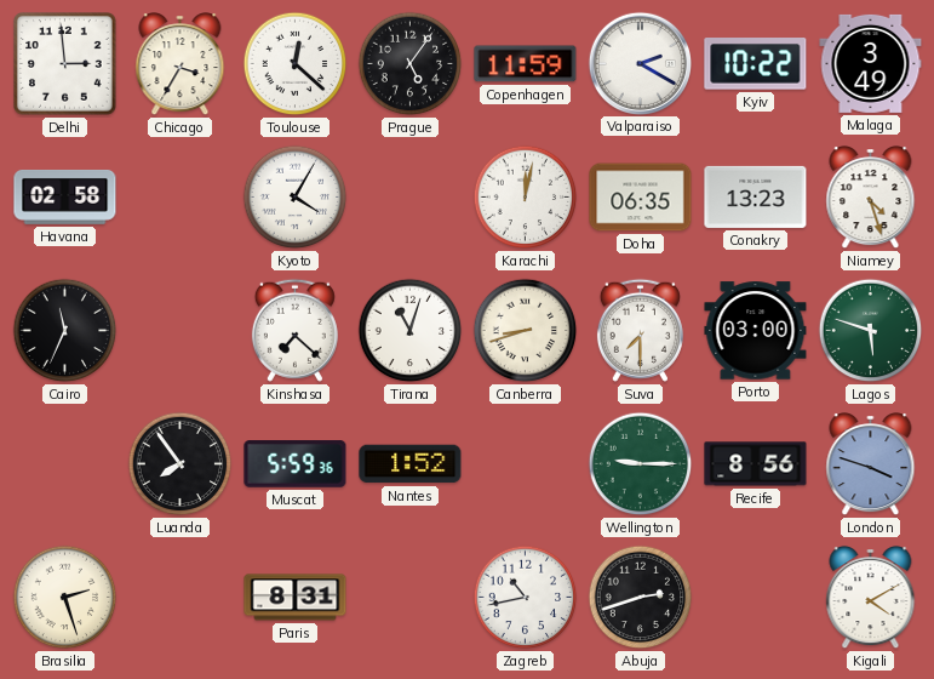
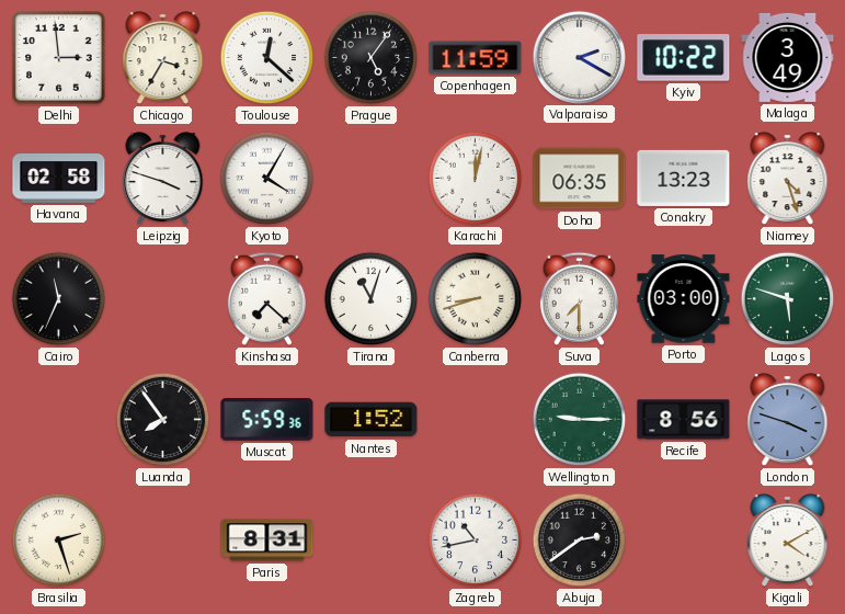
Leipzig: none -> 3:48
Abuja: 2:42 -> 2:39
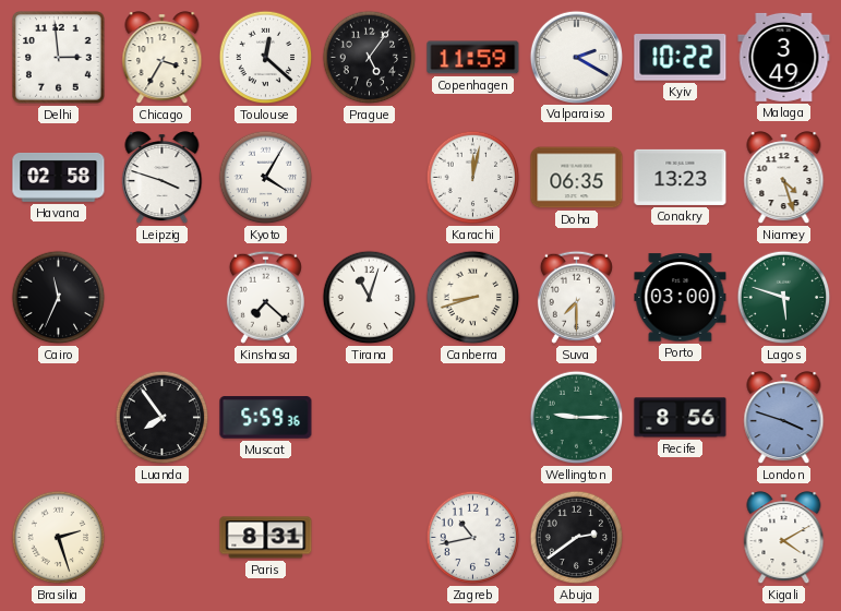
Nantes: 1:52 -> none
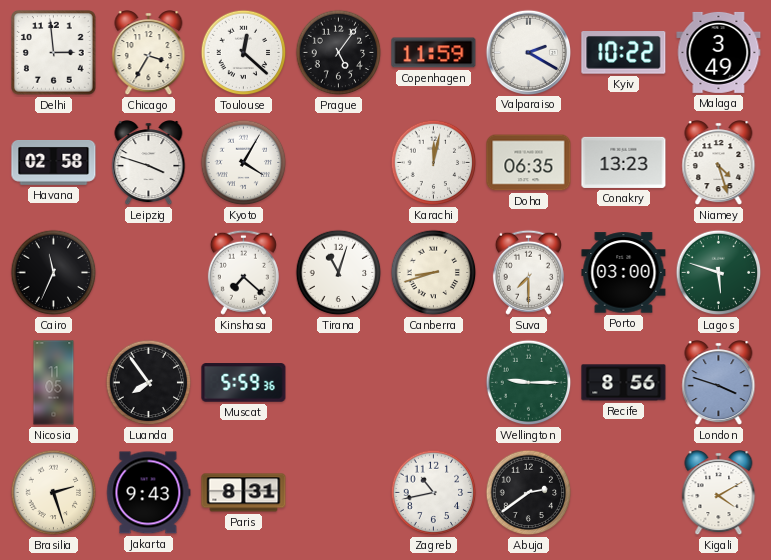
Nicosia: none -> 11:05
Jakarta: none -> 9:43
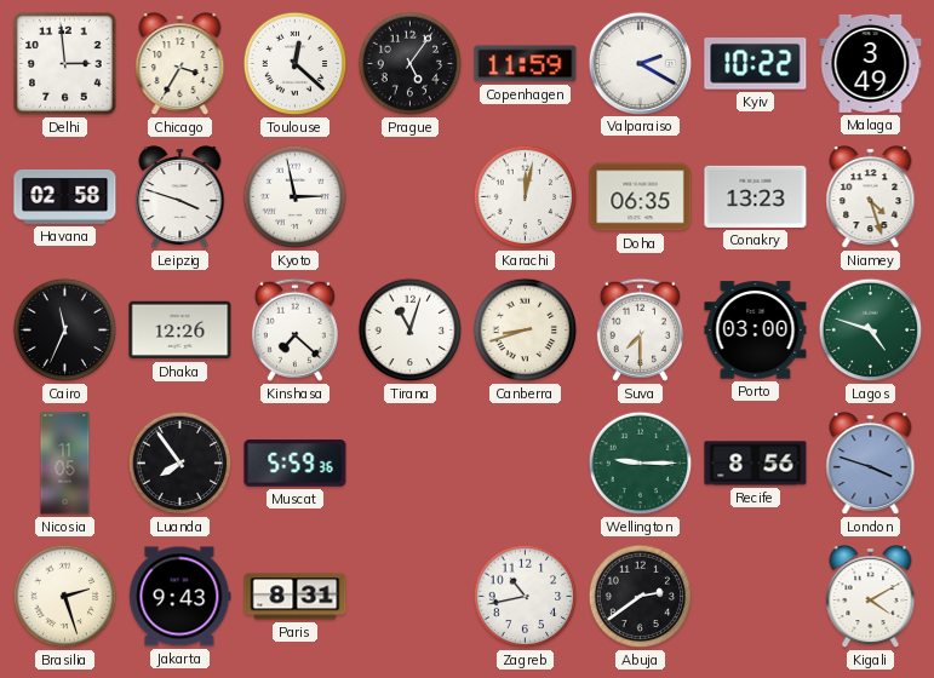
Kyoto: 4:05 -> 2:58
Dhaka: none -> 12:26
Lagos: 5:48 -> 4:48
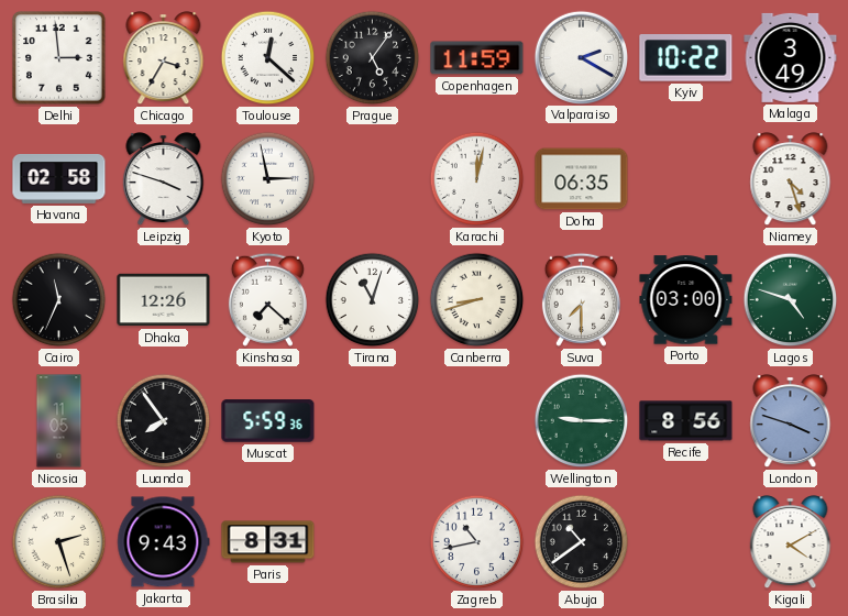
Conakry: 13:23 -> none
Abuja: 2:39 -> 10:39
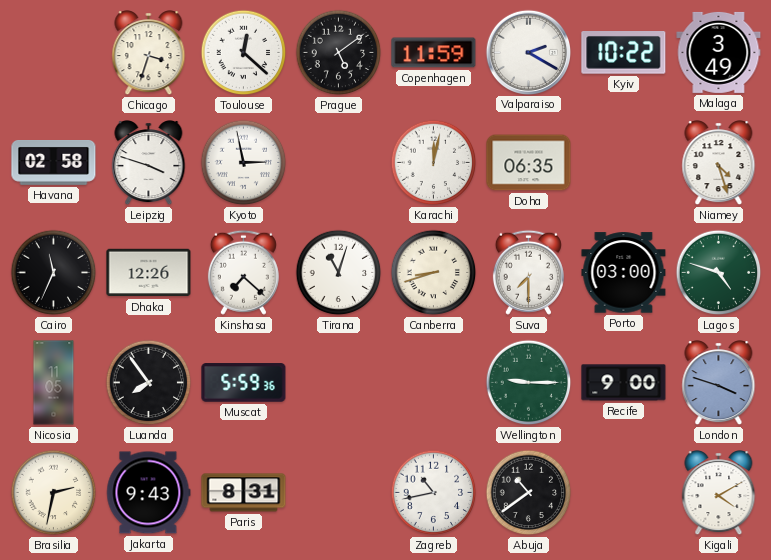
Delhi: 2:59 -> none
Chicago: 3:35 -> 3:33
Prague: 5:06 -> 5:09
Recife: 8:56 -> 9:00
Brasilia: 2:27 -> 2:32
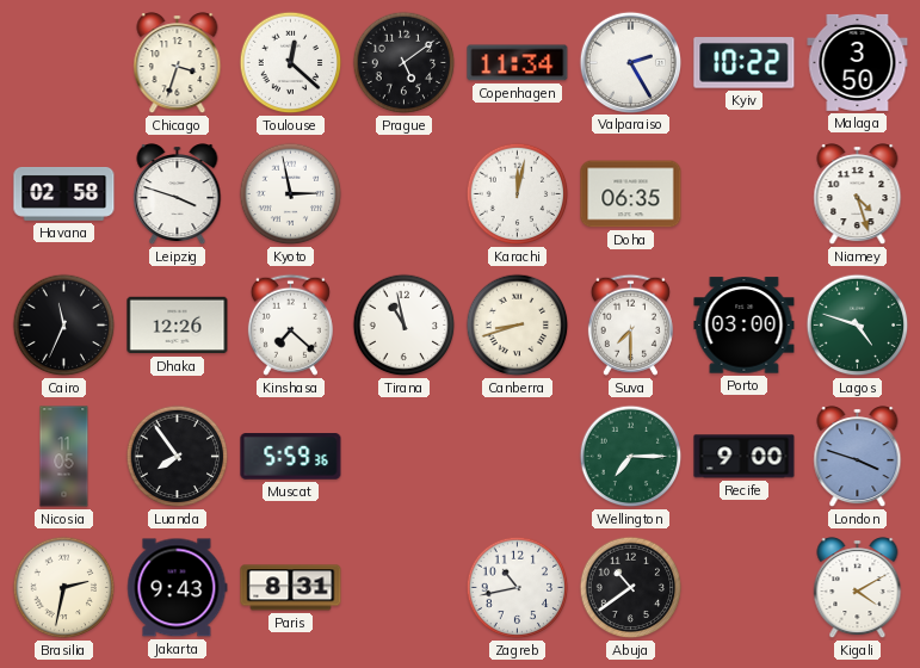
Copenhagen: 11:59 -> 11:34
Valparaiso: 2:20 -> 2:25
Malaga: 3:49 -> 3:50
Tirana: 11:03 -> 10:58
Wellington: 9:15 -> 7:15
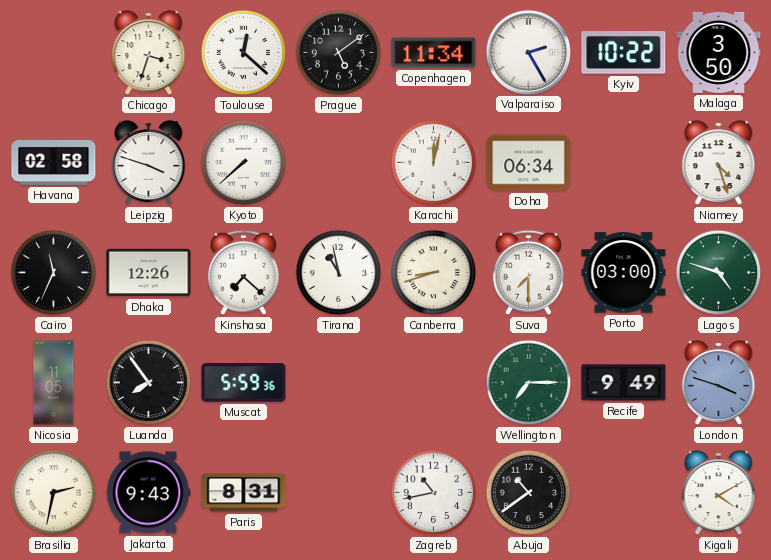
Kyoto: 2:58 -> 7:38
Doha: 06:35 -> 06:34
Recife: 9:00 -> 9:49
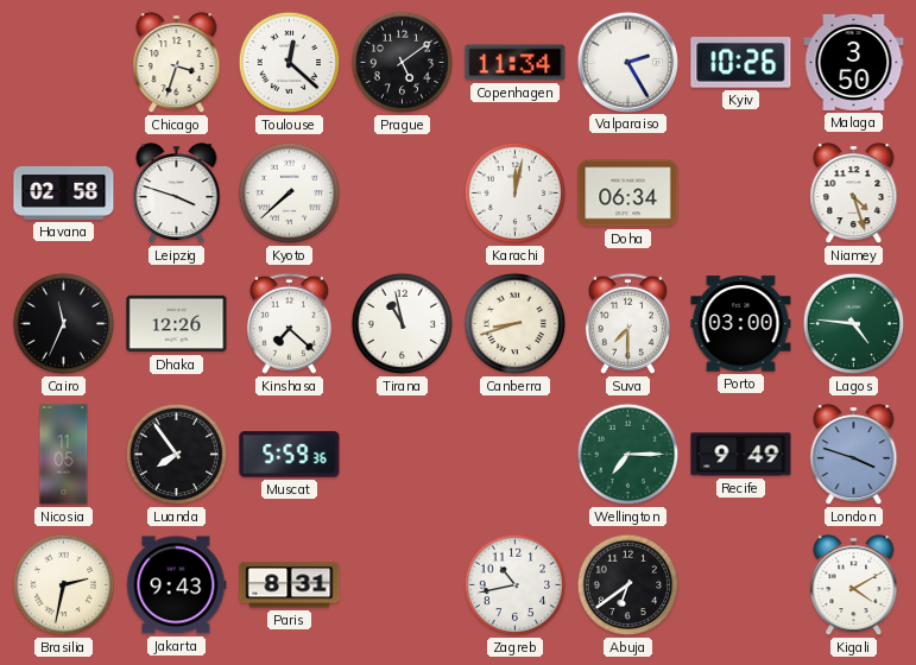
Kyiv: 10:22 -> 10:26
Lagos: 4:48 -> 4:46
Abuja: 10:39 -> 6:39
